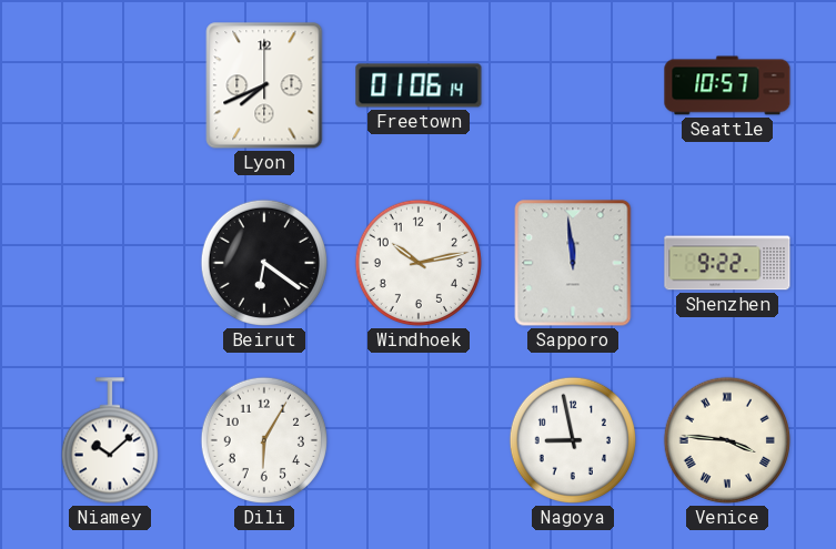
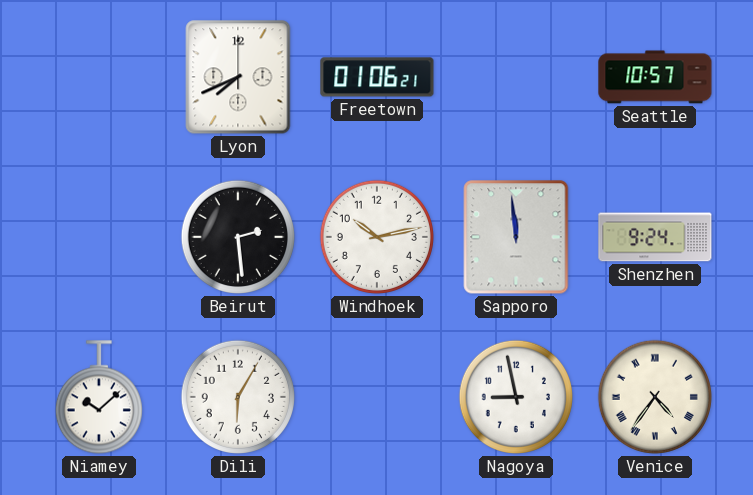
Freetown: 01:06:14 -> 01:06:21
Beirut: 6:21 -> 2:29
Shenzhen: 9:22 -> 9:24
Venice: 3:46 -> 4:36
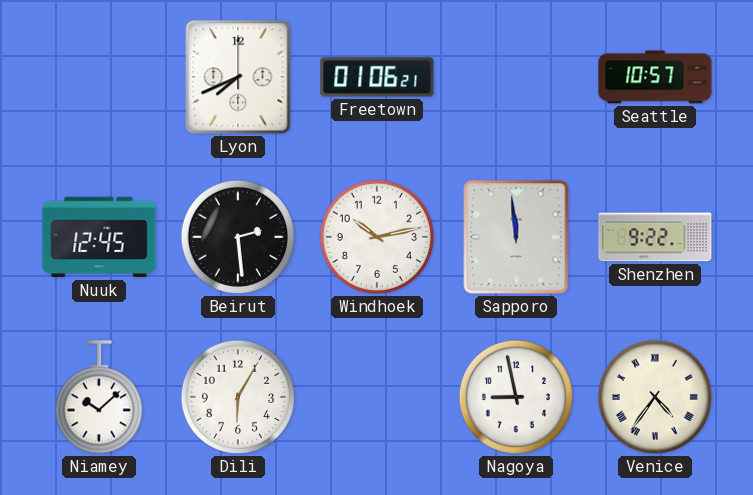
Nuuk: none -> 12:45
Shenzhen: 9:24 -> 9:22
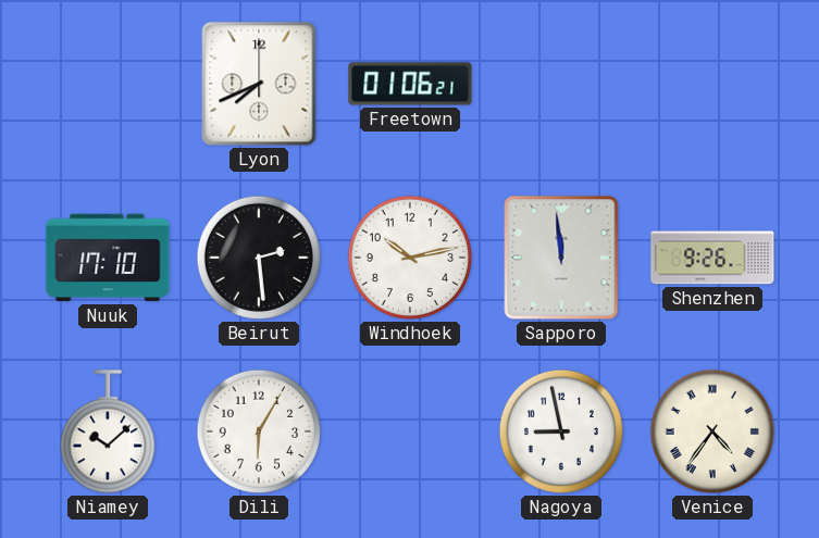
Seattle: 10:57 -> none
Nuuk: 12:45 -> 17:10
Shenzhen: 9:22 -> 9:26
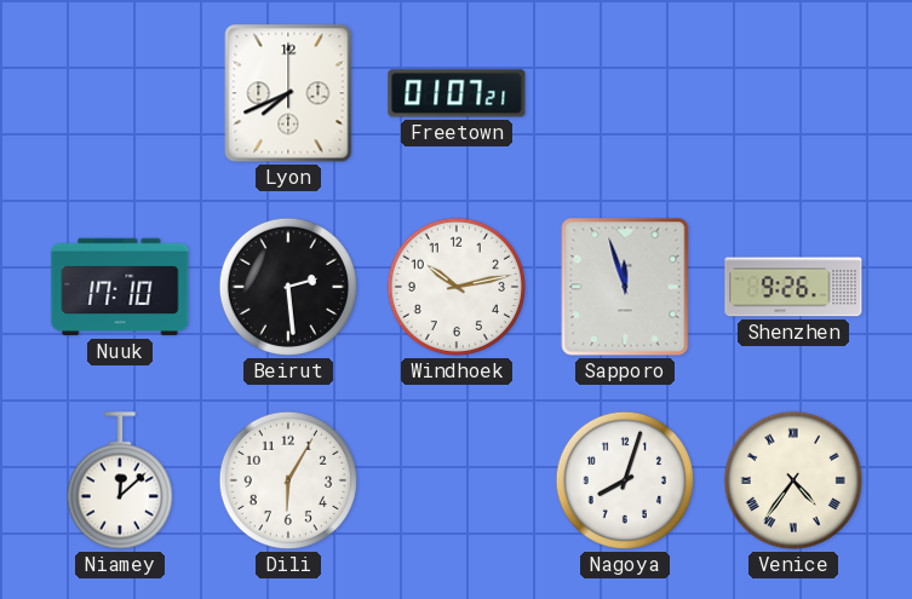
Freetown: 01:06 -> 01:07
Sapporo: 11:59 -> 11:57
Niamey: 10:08 -> 12:08
Nagoya: 8:58 -> 8:03
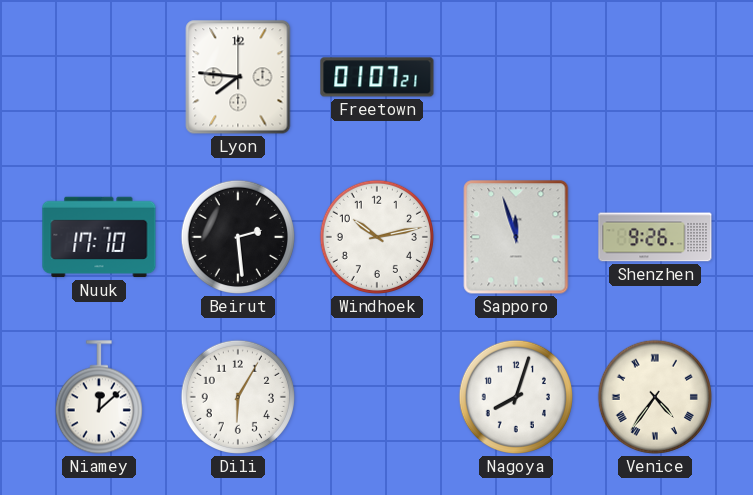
Lyon: 7:41 -> 7:46
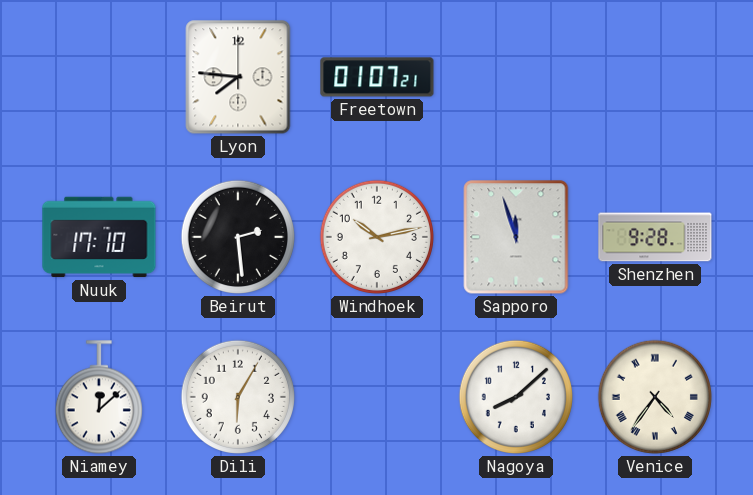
Shenzhen: 9:26 -> 9:28
Nagoya: 8:03 -> 8:08
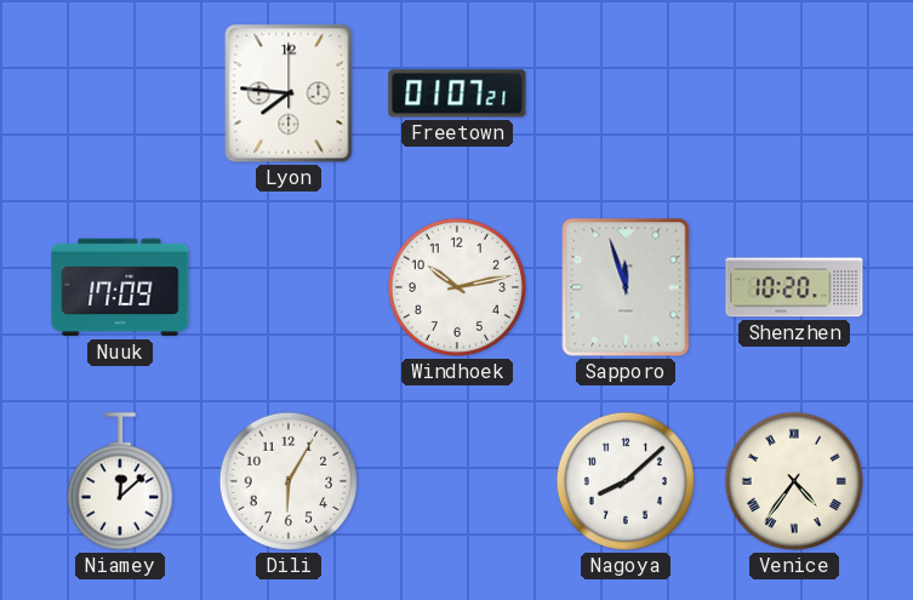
Nuuk: 17:10 -> 17:09
Beirut: 2:29 -> none
Shenzhen: 9:28 -> 10:20
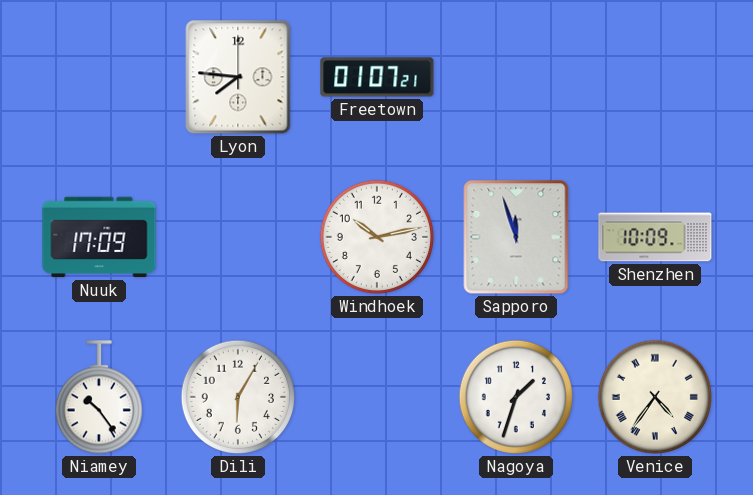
Shenzhen: 10:20 -> 10:09
Niamey: 12:08 -> 10:24
Nagoya: 8:08 -> 1:33
